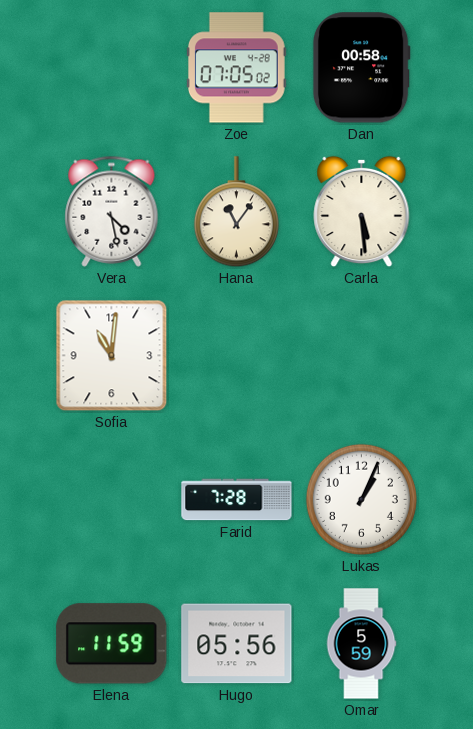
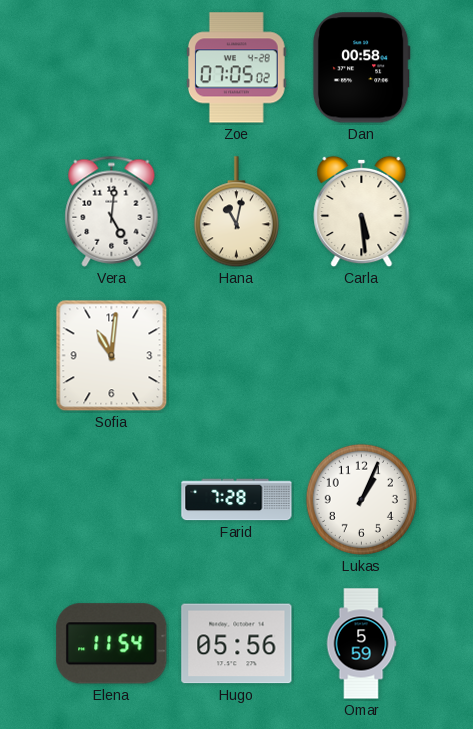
Vera: 4:28 -> 5:01
Hana: 11:06 -> 11:02
Elena: 11:59 -> 11:54
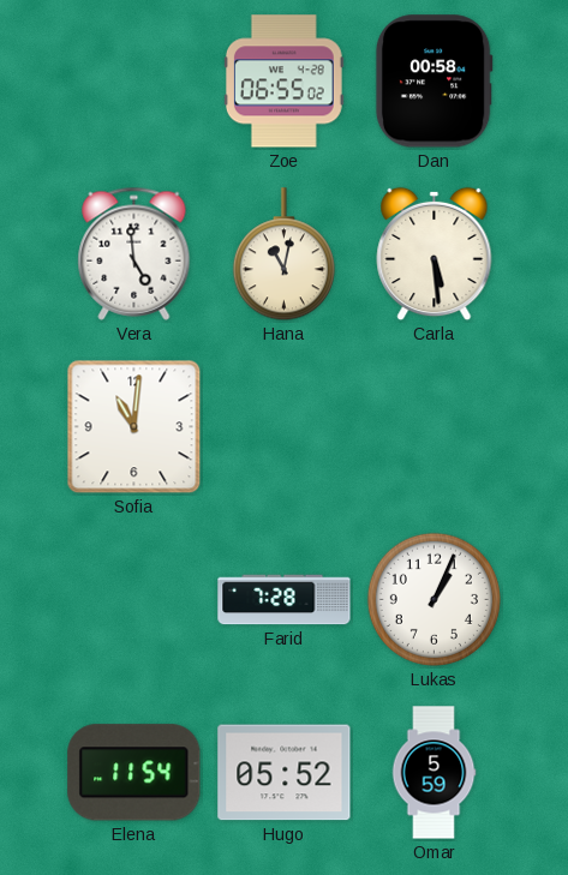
Zoe: 07:05 -> 06:55
Vera: 5:01 -> 4:59
Hugo: 05:56 -> 05:52
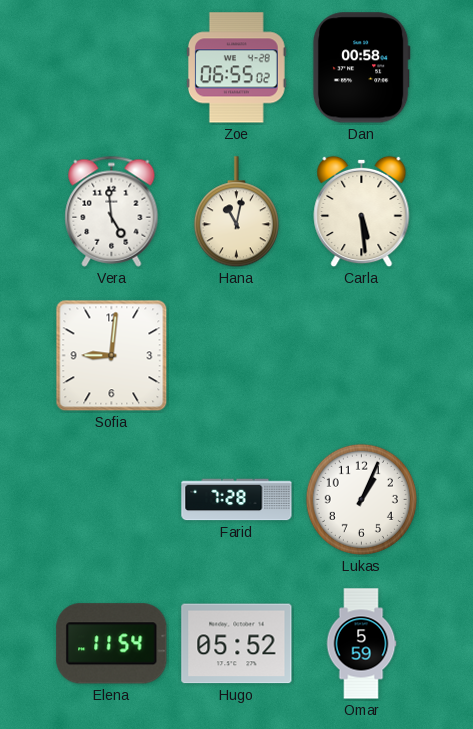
Sofia: 11:01 -> 9:01
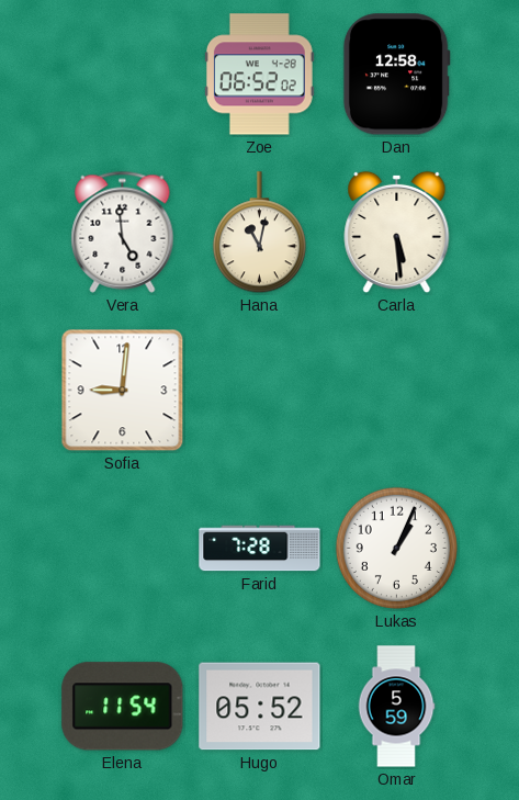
Zoe: 06:55 -> 06:52
Dan: 00:58 -> 12:58
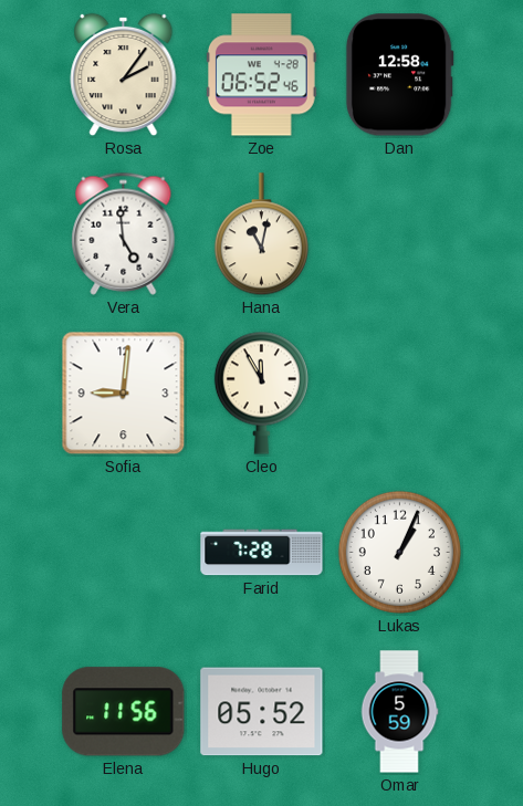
Rosa: none -> 2:06
Zoe: 06:52:02 -> 06:52:46
Carla: 5:29 -> none
Cleo: none -> 11:55
Elena: 11:54 -> 11:56
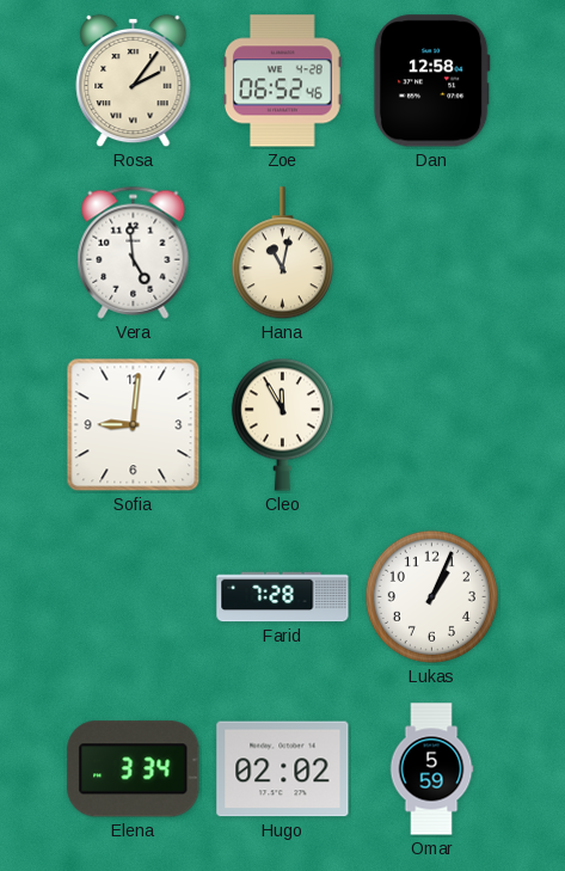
Elena: 11:56 -> 3:34
Hugo: 05:52 -> 02:02
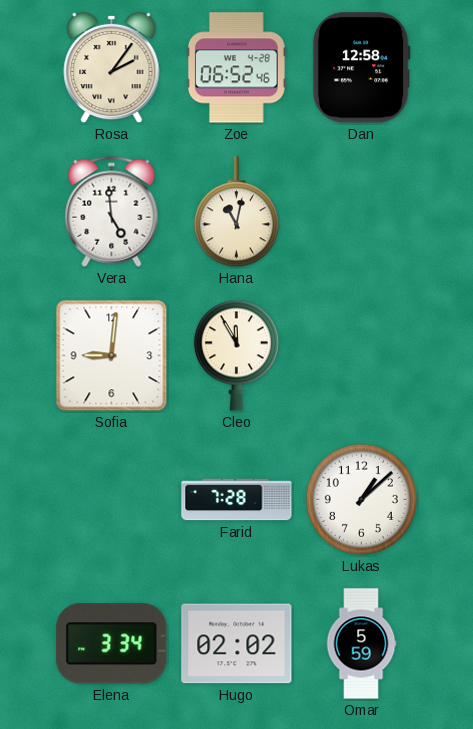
Lukas: 1:04 -> 1:08
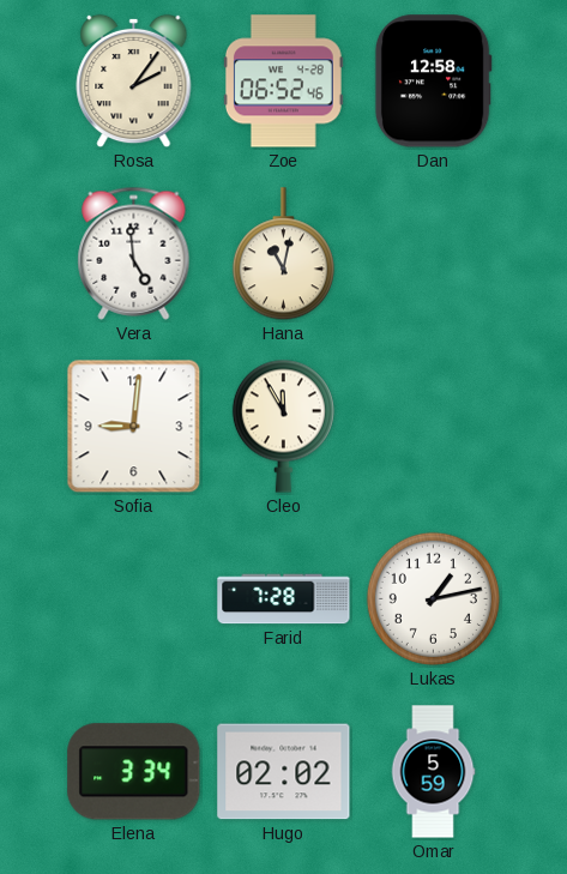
Lukas: 1:08 -> 1:13
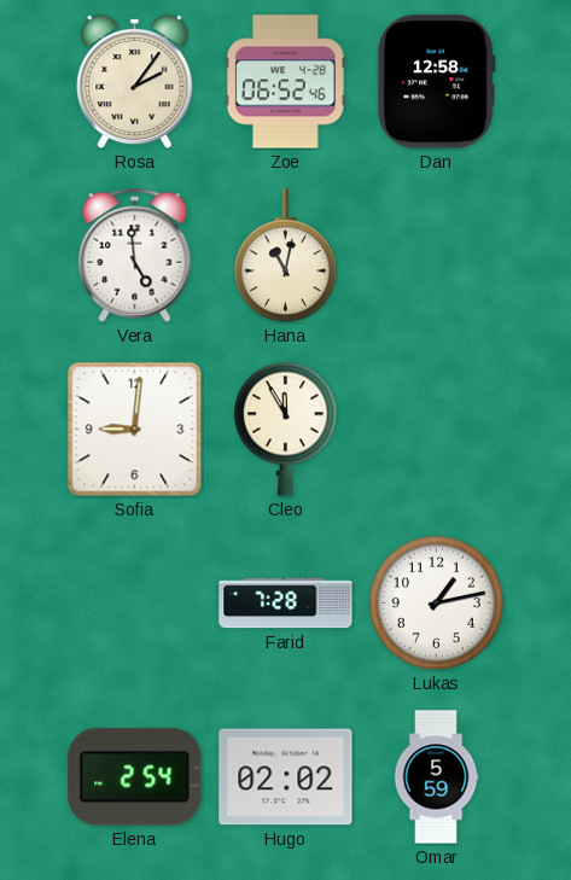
Elena: 3:34 -> 2:54
